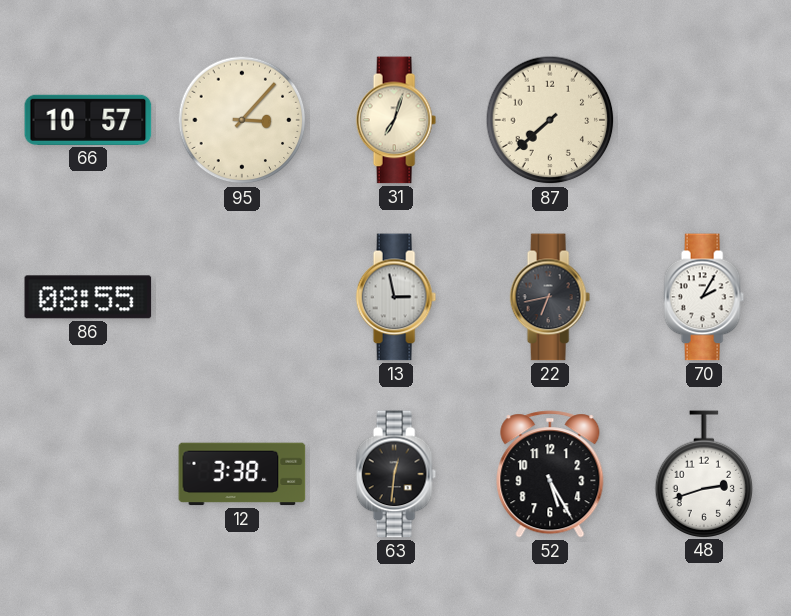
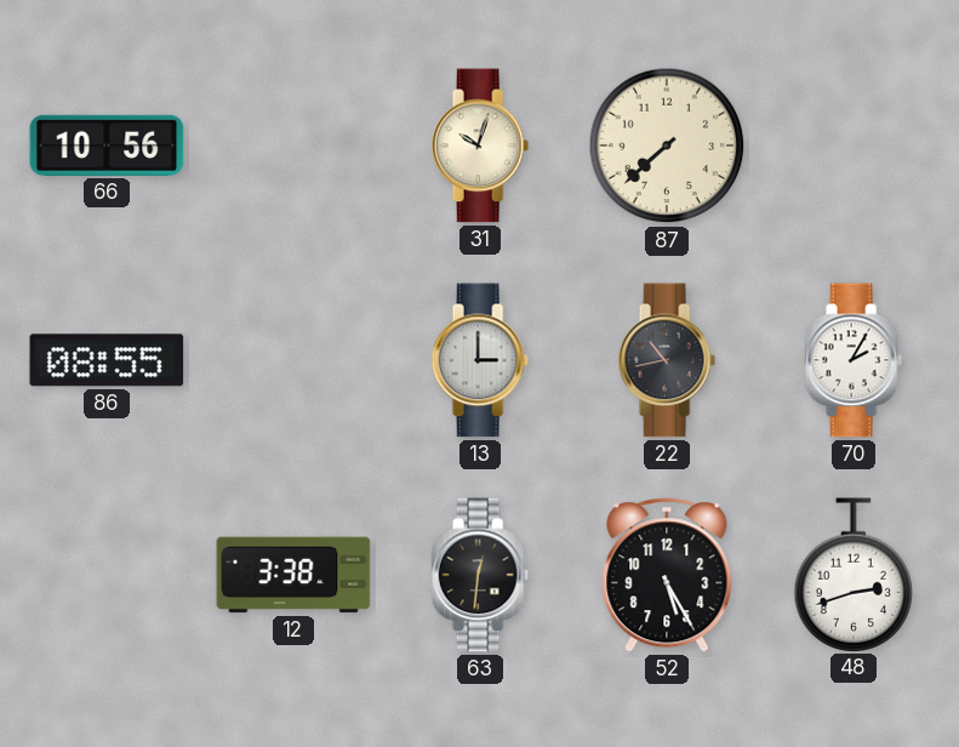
66: 10:57 -> 10:56
95: 3:07 -> none
31: 7:03 -> 10:03
13: 2:58 -> 3:00
22: 6:43 -> 10:43
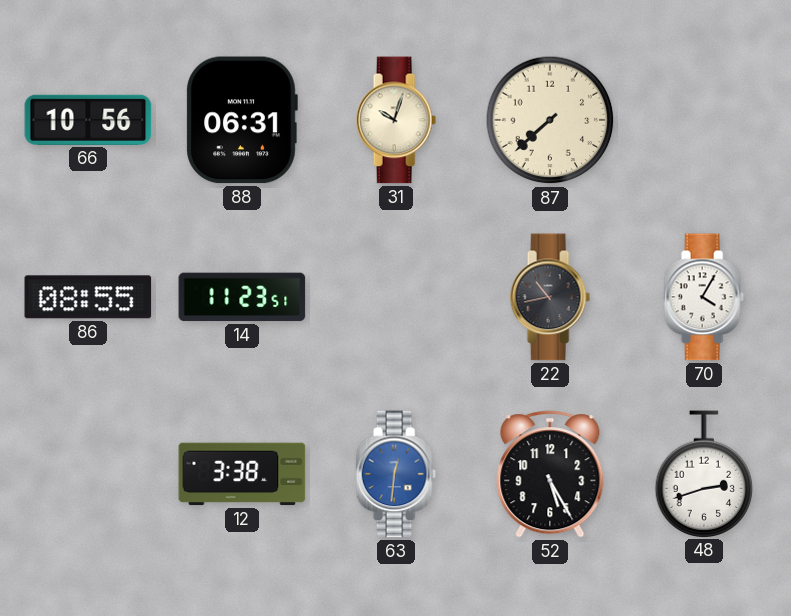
88: none -> 06:31
14: none -> 11:23
13: 3:00 -> none
70: 2:05 -> 4:05
63 dial: black -> blue
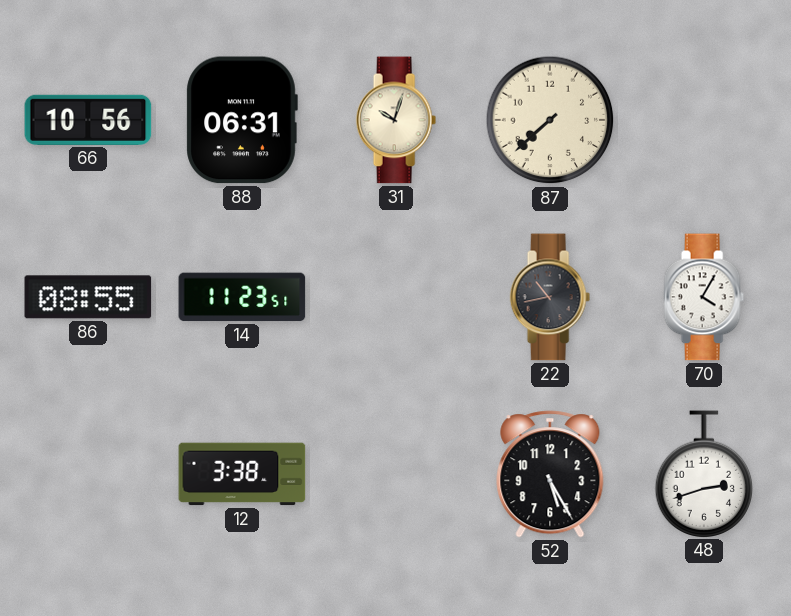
63: 12:31 -> none
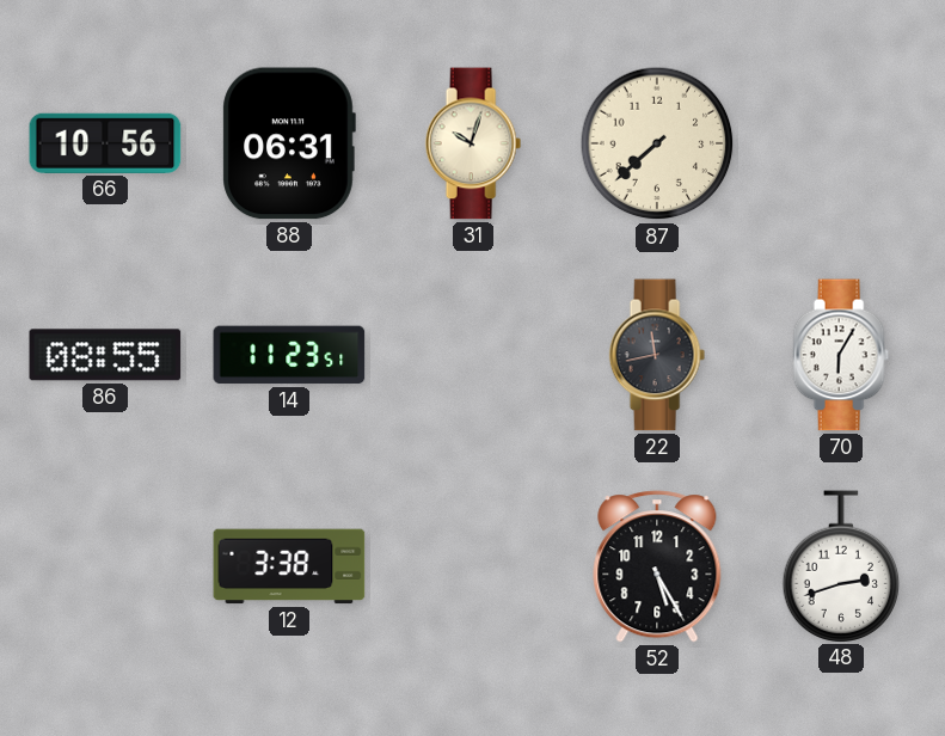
22: 10:43 -> 11:43
70: 4:05 -> 6:05
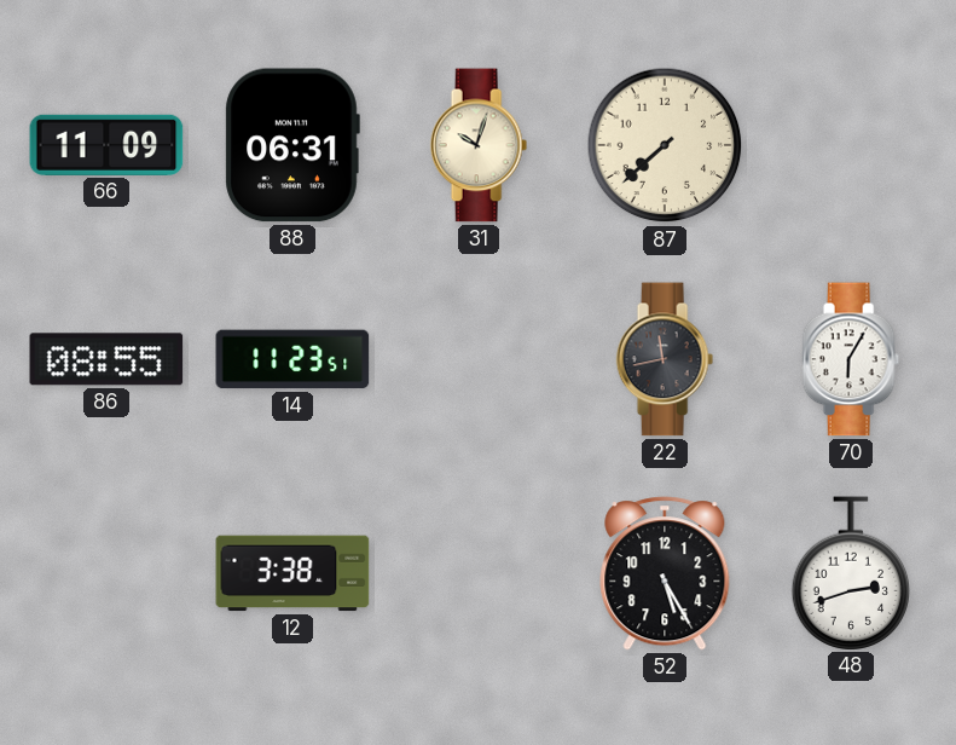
66: 10:56 -> 11:09
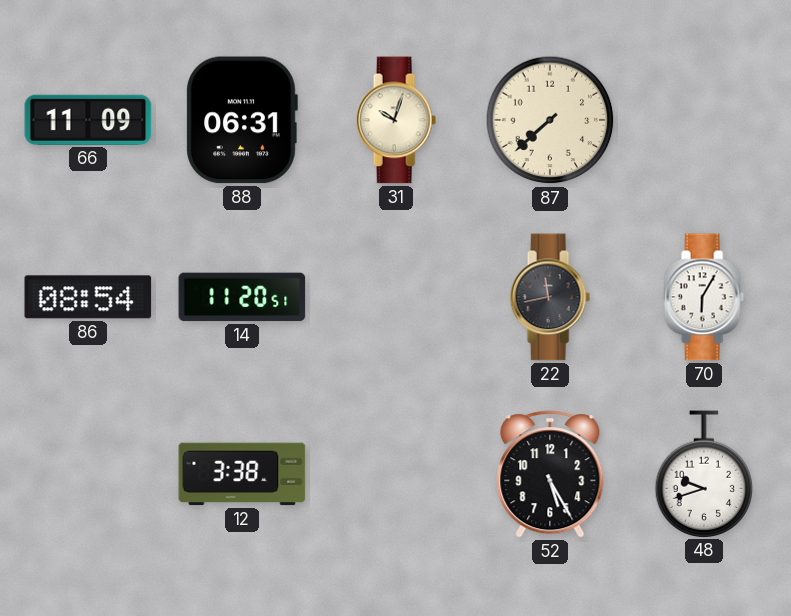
86: 08:55 -> 08:54
14: 11:23 -> 11:20
48: 2:42 -> 9:42
